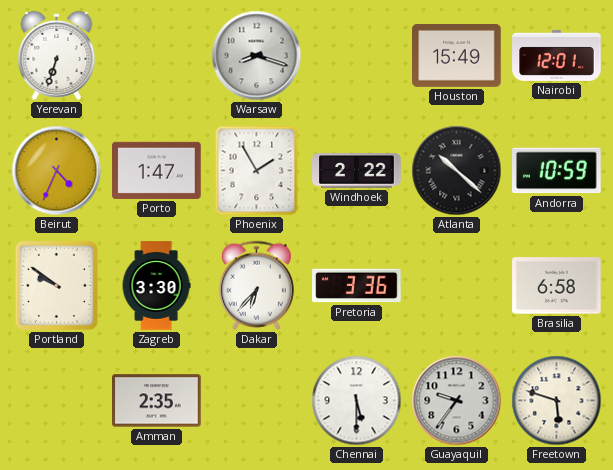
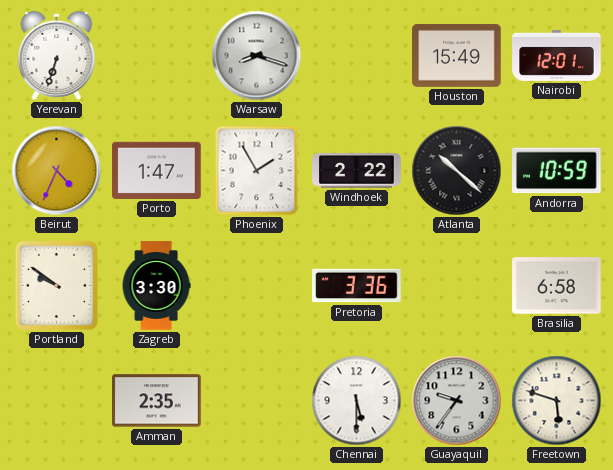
Dakar: 6:37 -> none
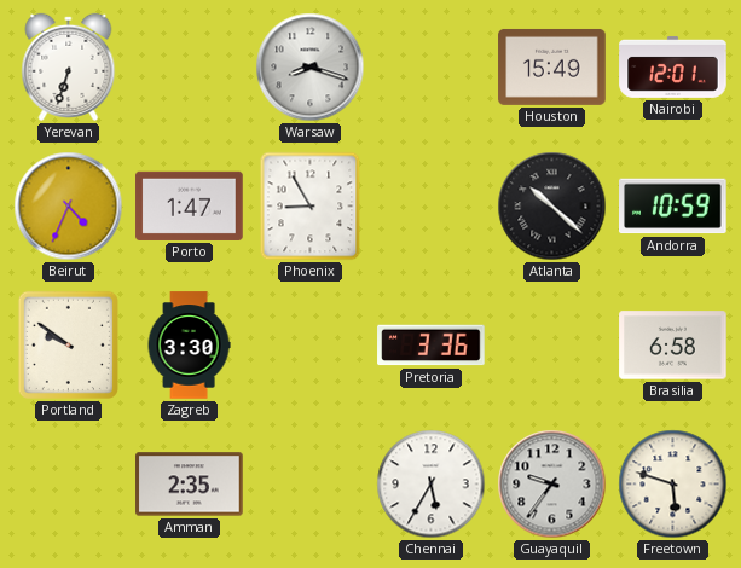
Phoenix: 1:55 -> 8:55
Windhoek: 2:22 -> none
Chennai: 5:30 -> 5:35
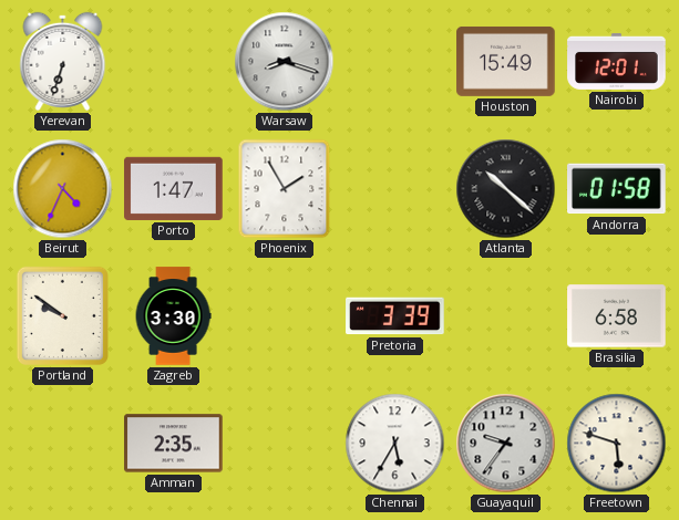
Phoenix: 8:55 -> 1:55
Andorra: 10:59 -> 01:58
Pretoria: 3:36 -> 3:39
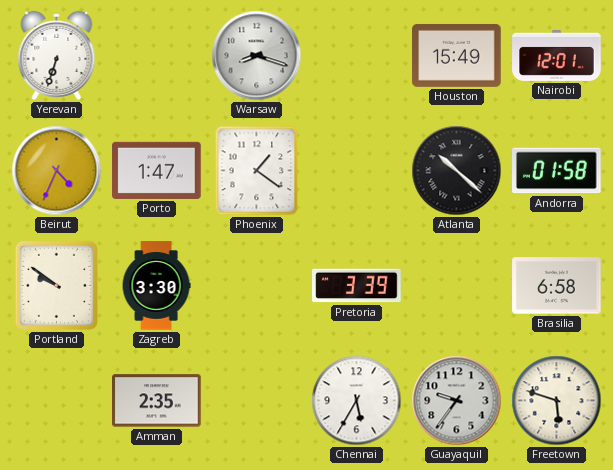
Phoenix: 1:55 -> 1:21
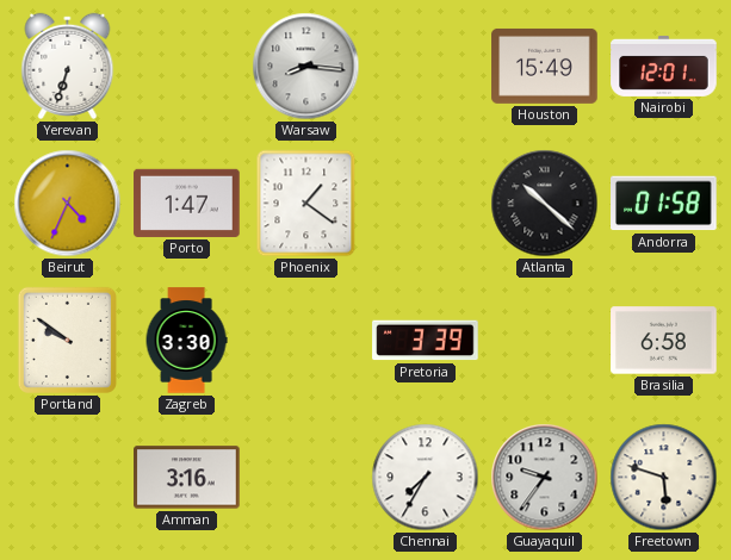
Warsaw: 8:18 -> 8:16
Amman: 2:35 -> 3:16
Chennai: 5:35 -> 7:35
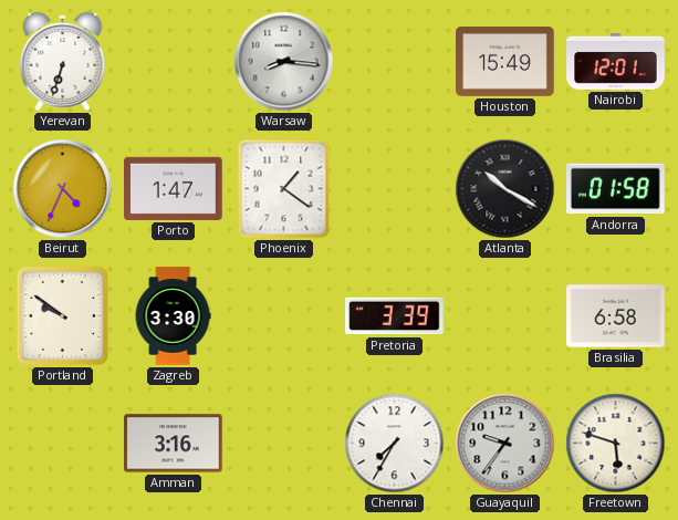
Atlanta: 10:22 -> 10:20
